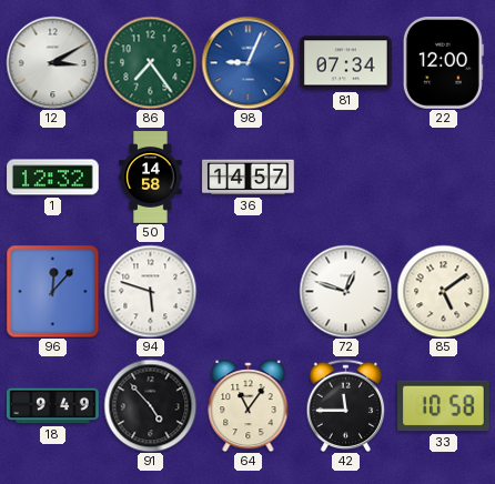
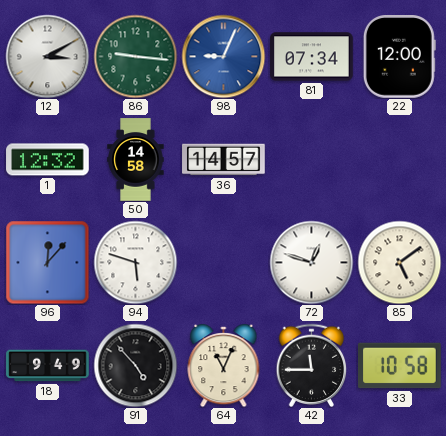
86: 7:24 -> 9:16
64: 11:06 -> 11:04
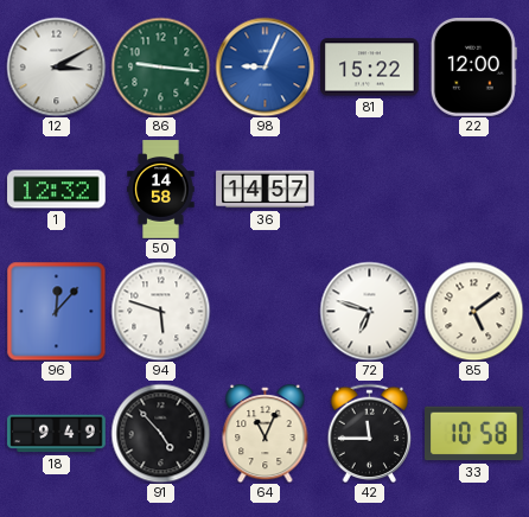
81: 07:34 -> 15:22
72: 12:48 -> 6:48
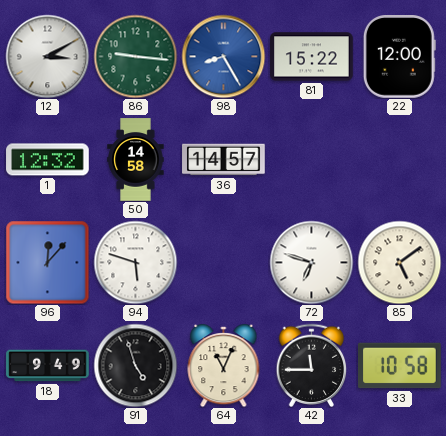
98: 9:04 -> 8:25
91: 4:53 -> 4:57
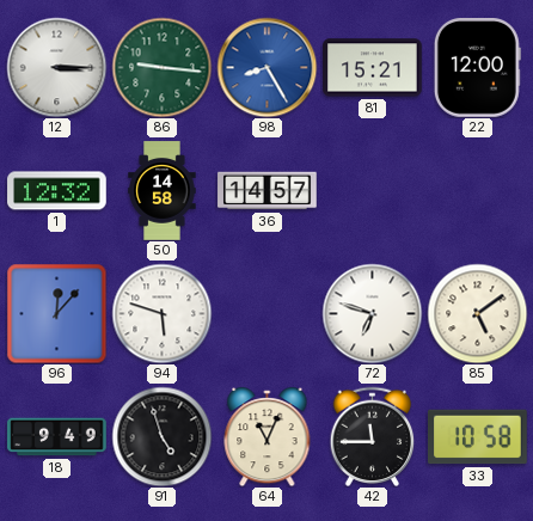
12: 3:10 -> 3:15
81: 15:22 -> 15:21
